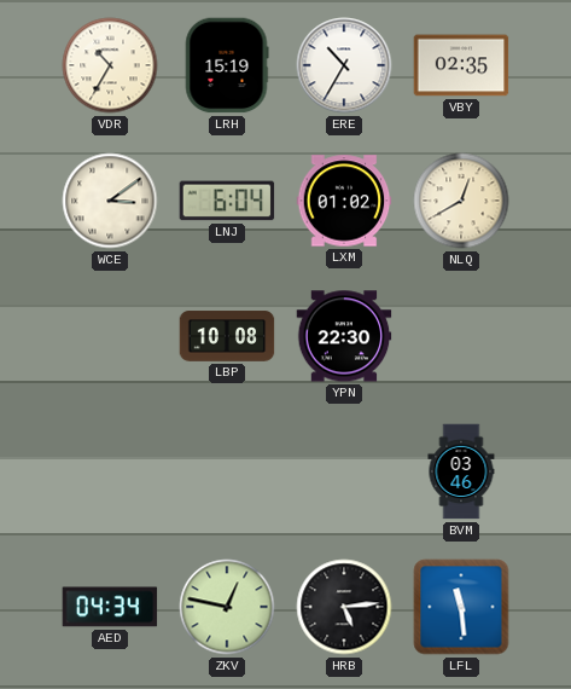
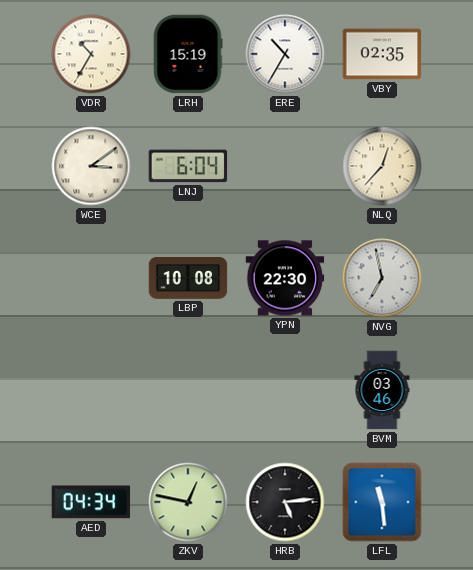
LXM: 01:02 -> none
NLQ: 12:40 -> 12:37
NVG: none -> 6:58
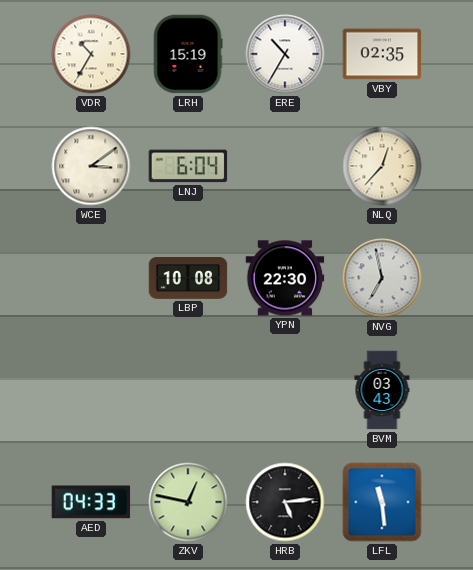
BVM: 03:46 -> 03:43
AED: 04:34 -> 04:33
